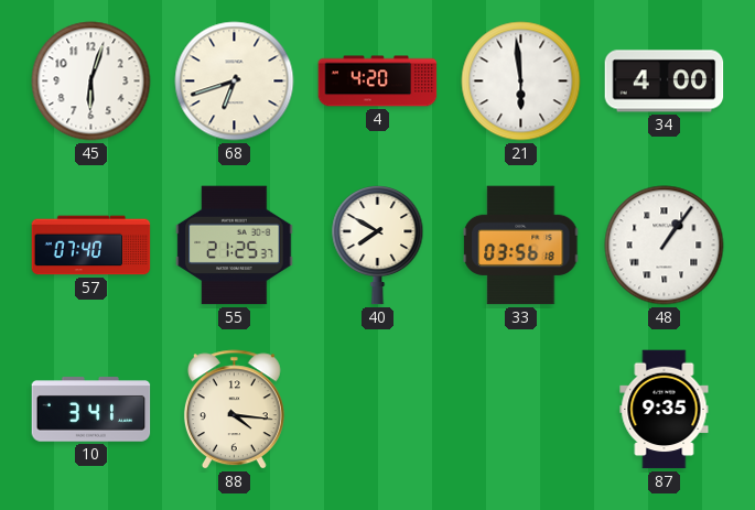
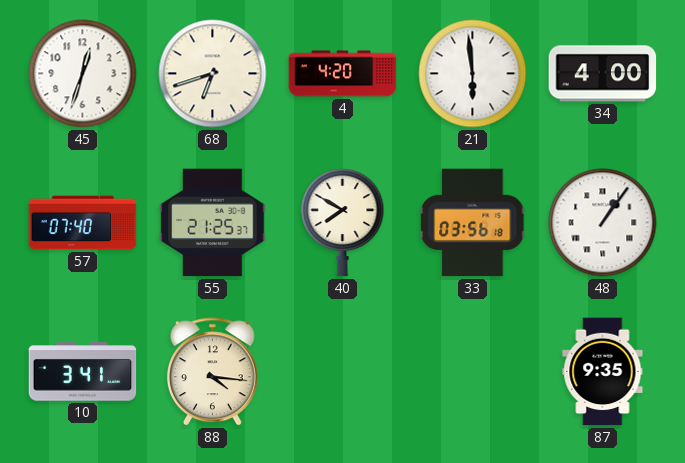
45: 6:03 -> 12:33
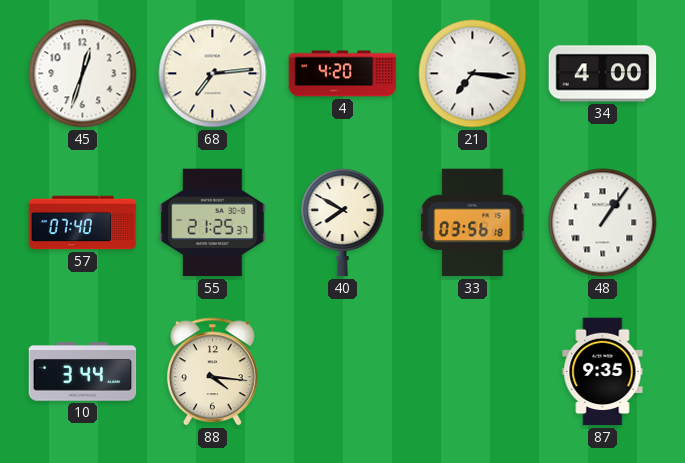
68: 6:42 -> 7:14
21: 5:59 -> 7:16
10: 3:41 -> 3:44
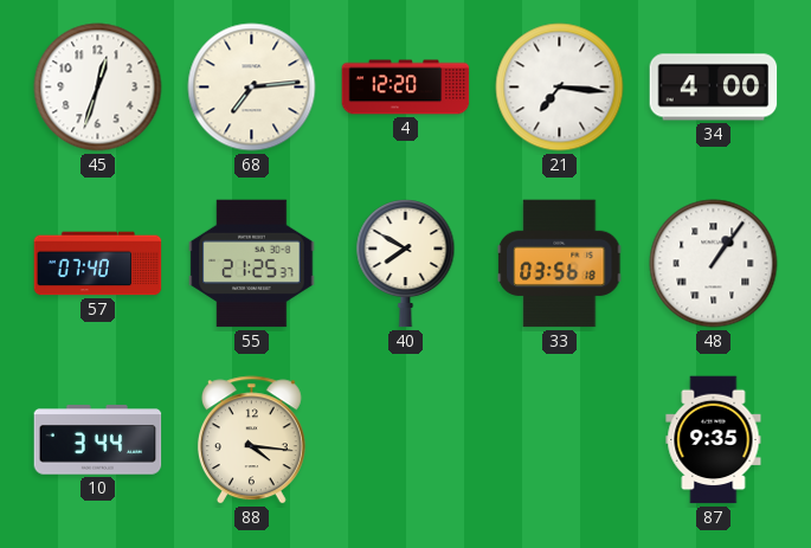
4: 4:20 -> 12:20
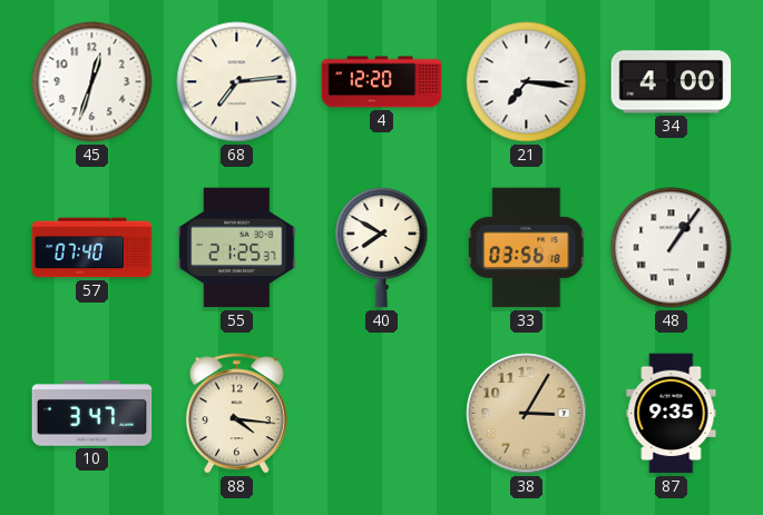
10: 3:44 -> 3:47
38: none -> 3:05
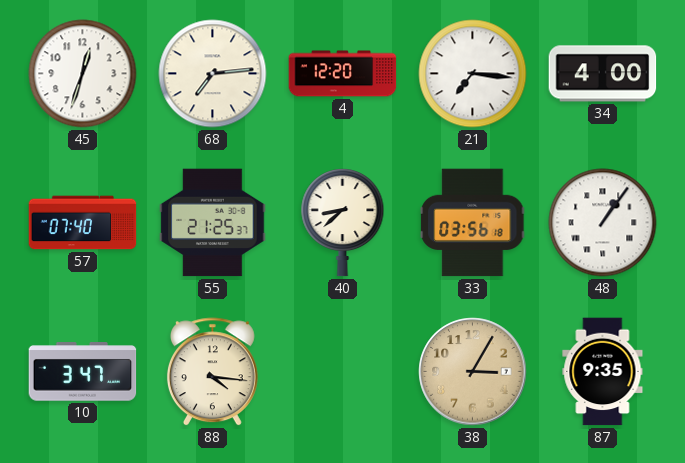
40: 7:50 -> 8:38
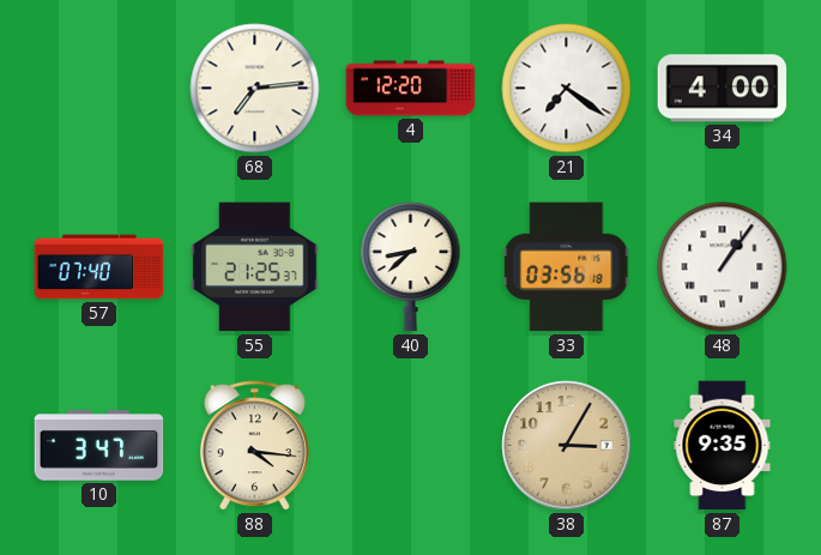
45: 12:33 -> none
21: 7:16 -> 7:21
